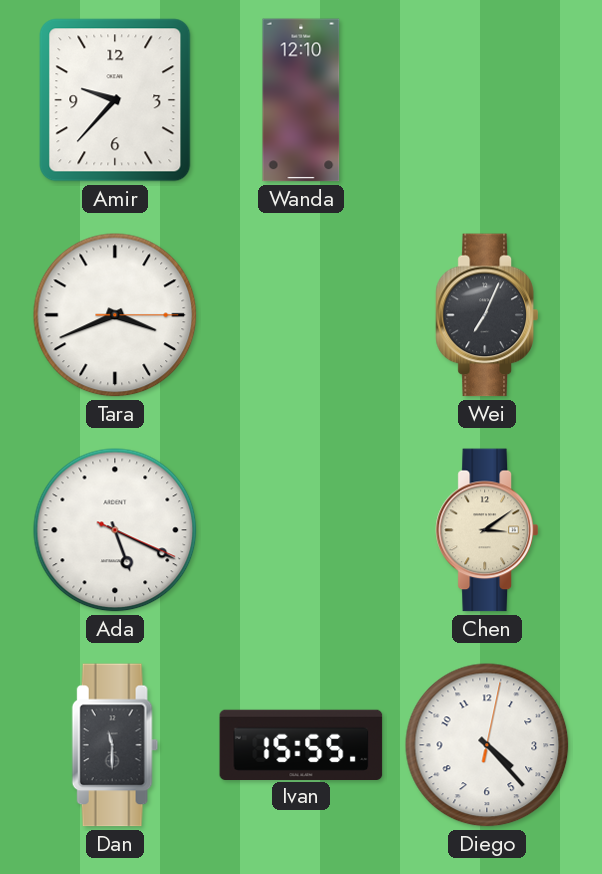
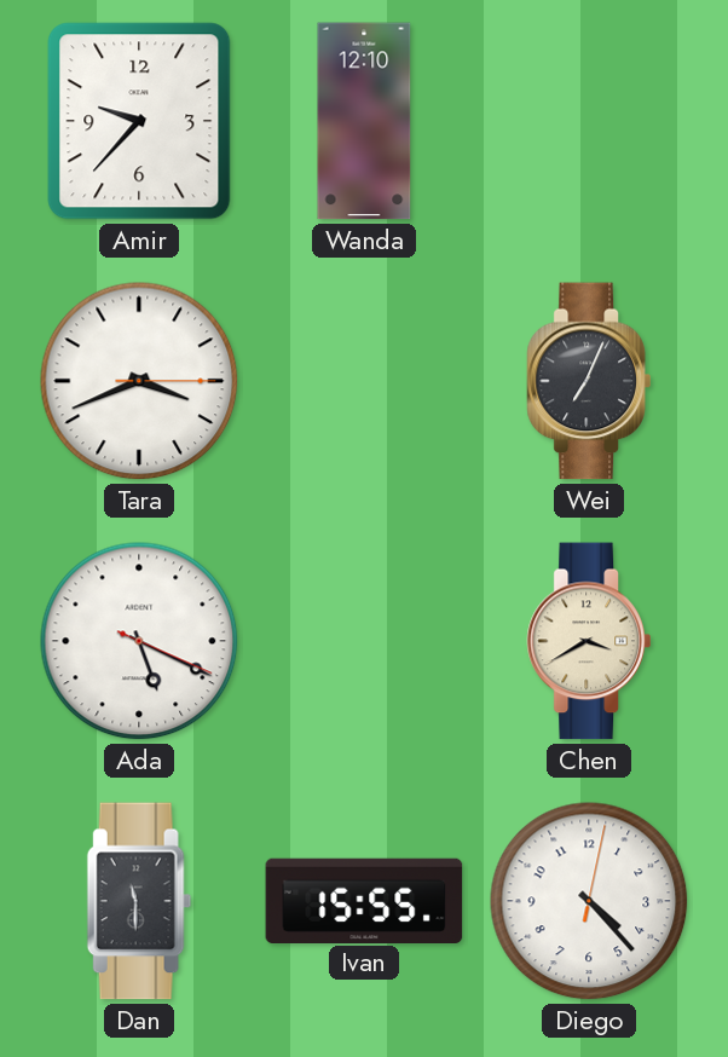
Chen: 3:09 -> 3:40
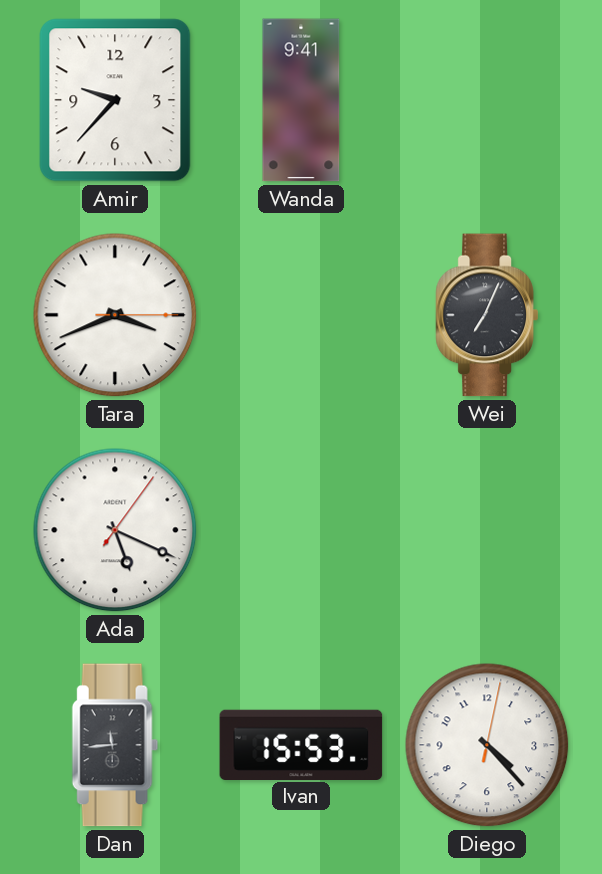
Wanda: 12:10 -> 9:41
Ada: 5:19:19 -> 5:19:06
Chen: 3:40 -> none
Dan: 11:30 -> 11:44
Ivan: 15:55 -> 15:53
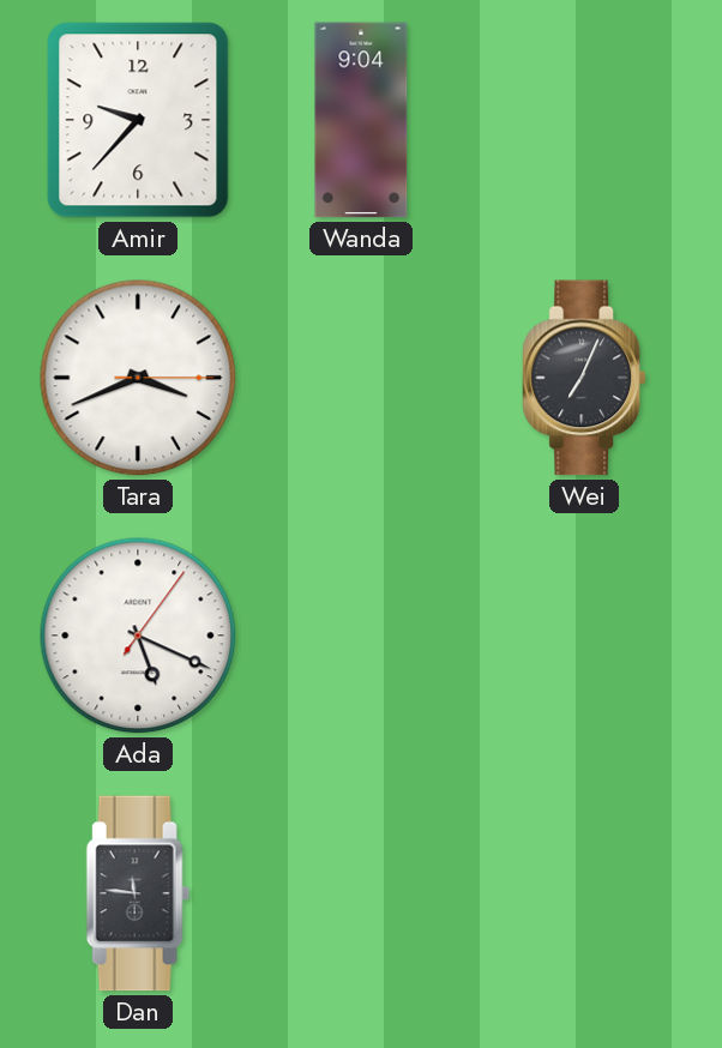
Wanda: 9:41 -> 9:04
Dan: 11:44 -> 11:46
Ivan: 15:53 -> none
Diego: 4:23 -> none
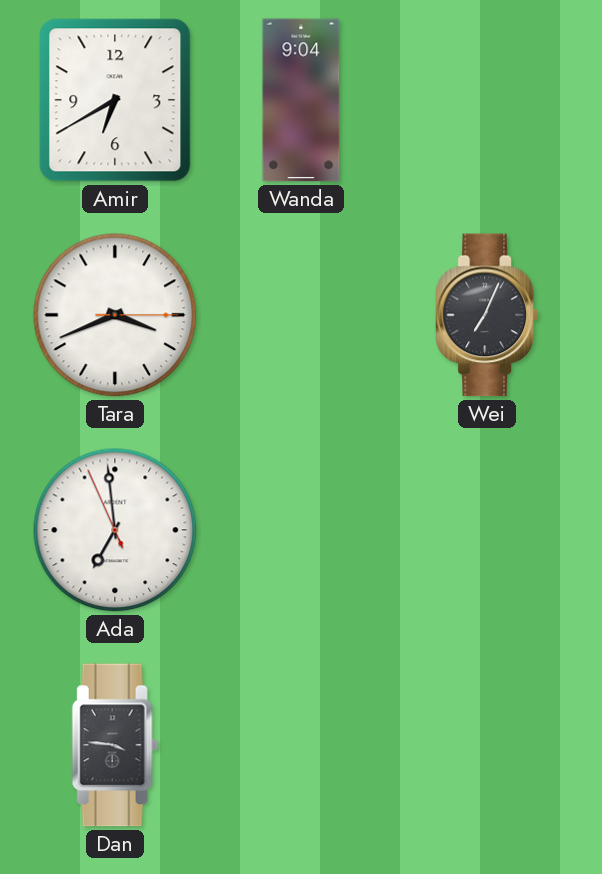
Amir: 9:37 -> 6:40
Ada: 5:19 -> 6:58
Dan: 11:46 -> 3:46
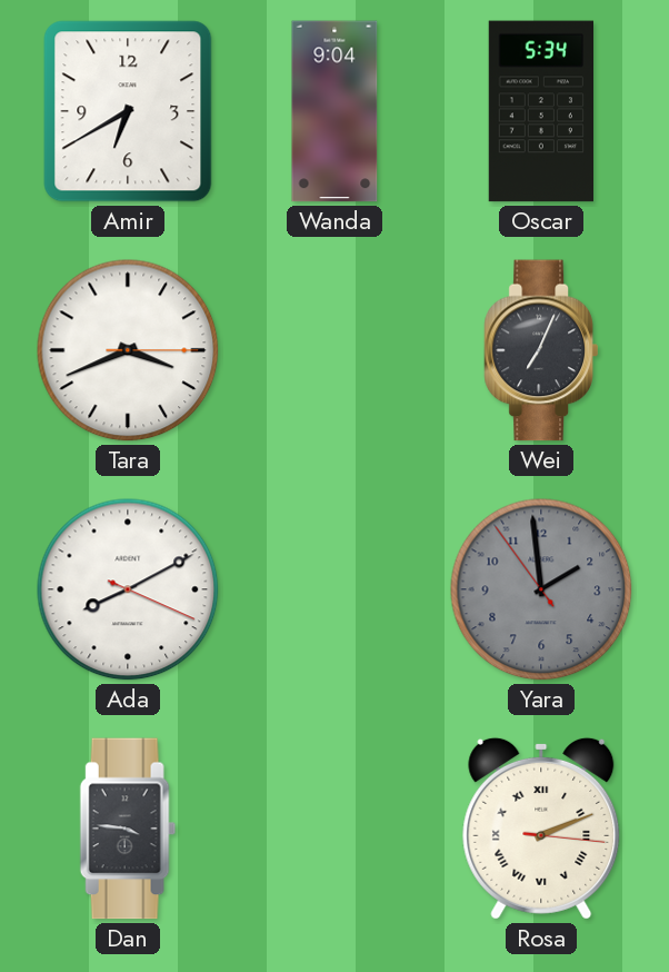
Oscar: none -> 5:34
Ada: 6:58 -> 8:10
Yara: none -> 1:58
Rosa: none -> 2:11
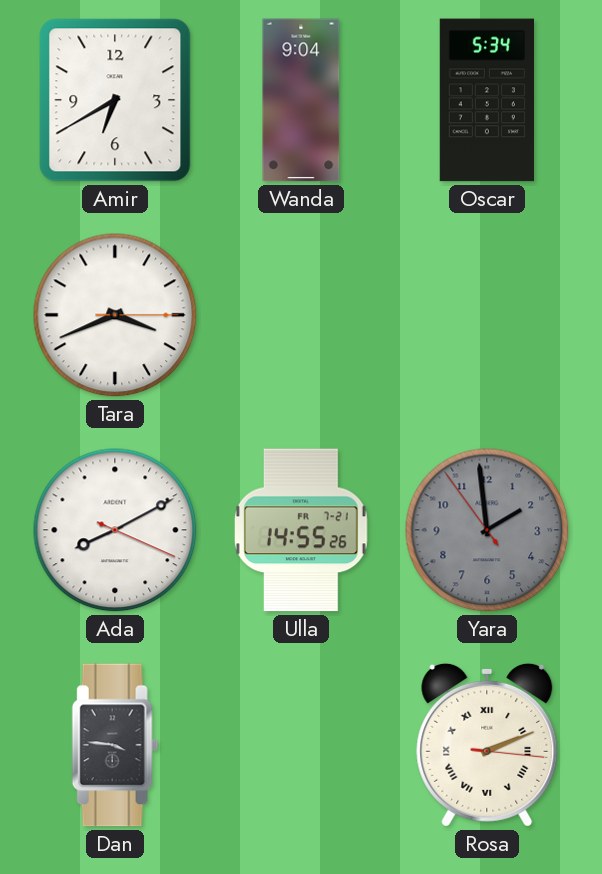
Wei: 7:04 -> none
Ulla: none -> 14:55
